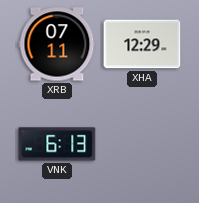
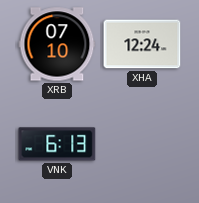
XRB: 07:11 -> 07:10
XHA: 12:29 -> 12:24
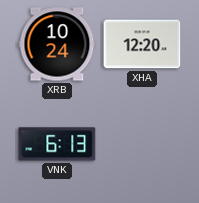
XRB: 07:10 -> 10:24
XHA: 12:24 -> 12:20
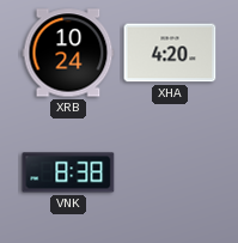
XHA: 12:20 -> 4:20
VNK: 6:13 -> 8:38
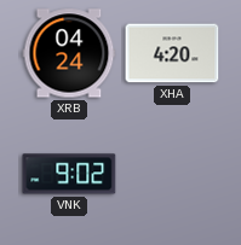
XRB: 10:24 -> 04:24
VNK: 8:38 -> 9:02
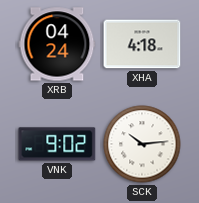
XHA: 4:20 -> 4:18
SCK: none -> 10:14
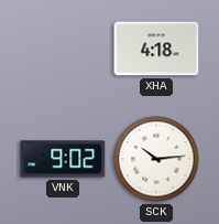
XRB: 04:24 -> none
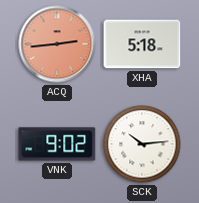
ACQ: none -> 2:44
XHA: 4:18 -> 5:18
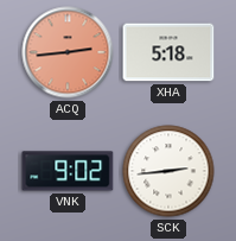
SCK: 10:14 -> 2:44
